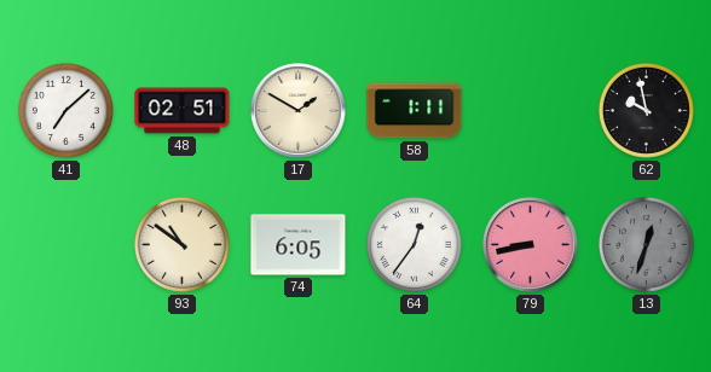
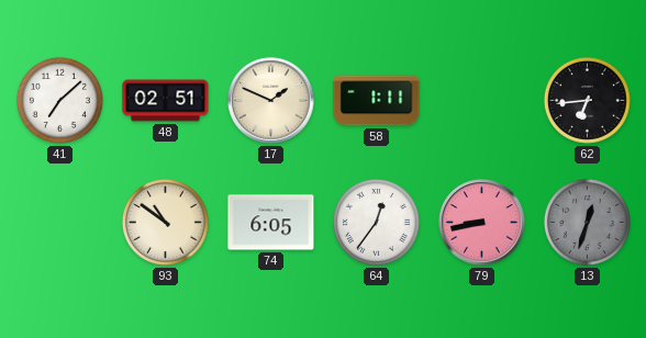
17: 1:50 -> 1:49
62: 9:58 -> 6:44
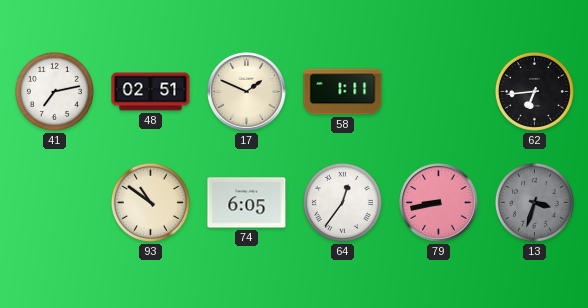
41: 7:08 -> 7:13
13: 12:33 -> 3:33
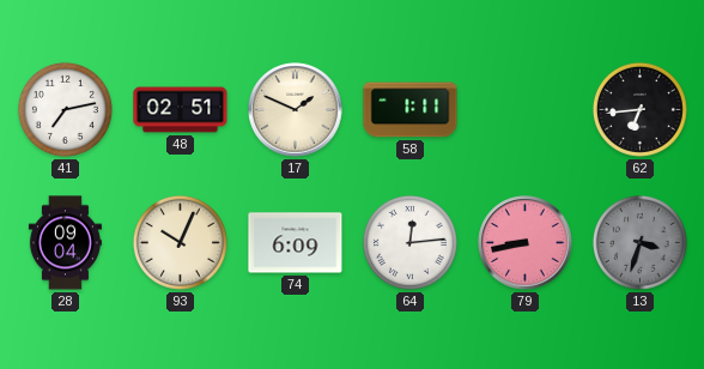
28: none -> 09:04
93: 10:51 -> 10:04
74: 6:05 -> 6:09
64: 12:36 -> 12:14
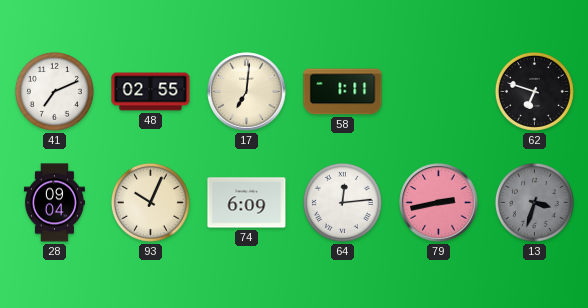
41: 7:13 -> 7:11
48: 02:51 -> 02:55
17: 1:49 -> 7:01
62: 6:44 -> 6:48
79: 8:43 -> 2:43
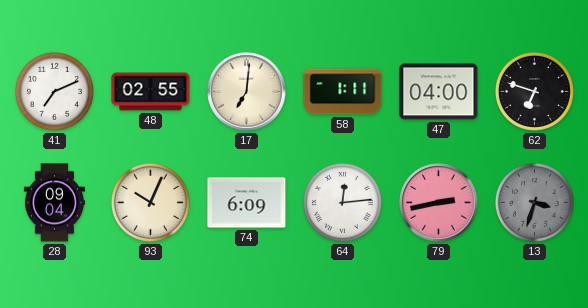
47: none -> 04:00
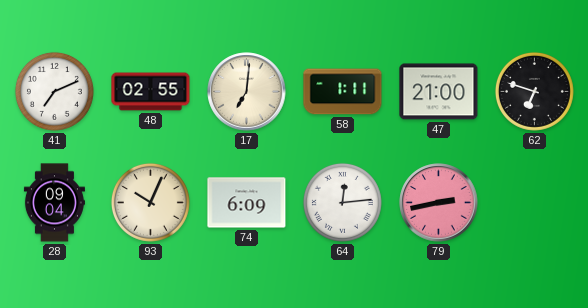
47: 04:00 -> 21:00
13: 3:33 -> none
